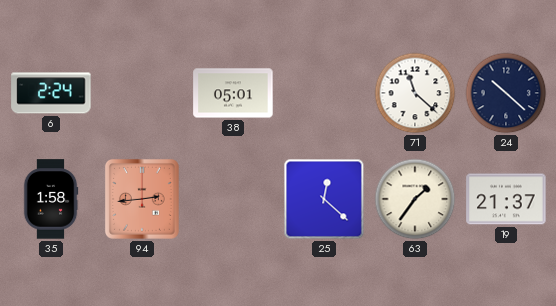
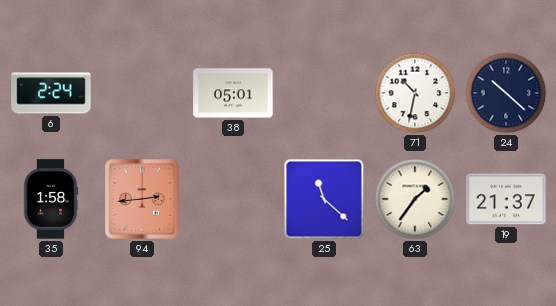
71: 11:22 -> 10:32
25: 12:22 -> 11:22
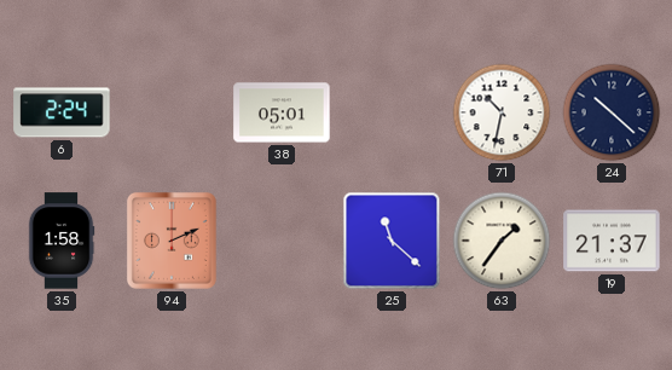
94: 2:44 -> 2:11
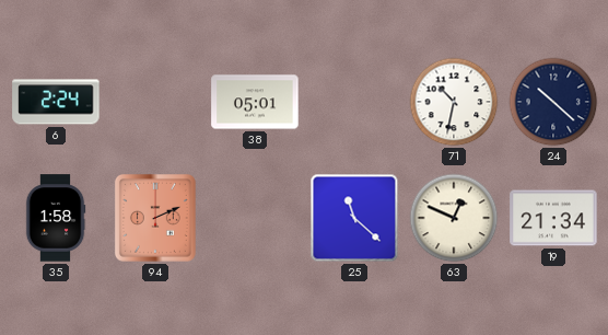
63: 1:36 -> 12:49
19: 21:37 -> 21:34
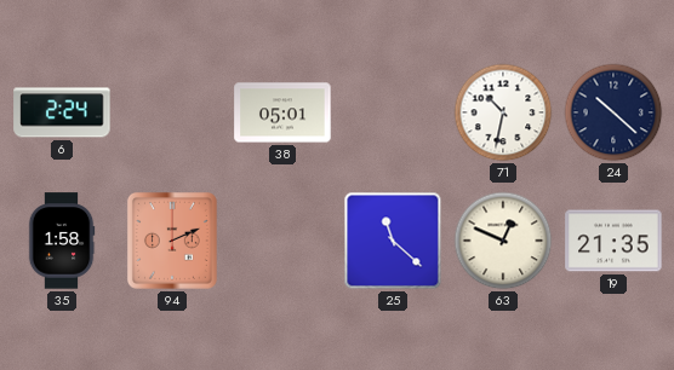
19: 21:34 -> 21:35
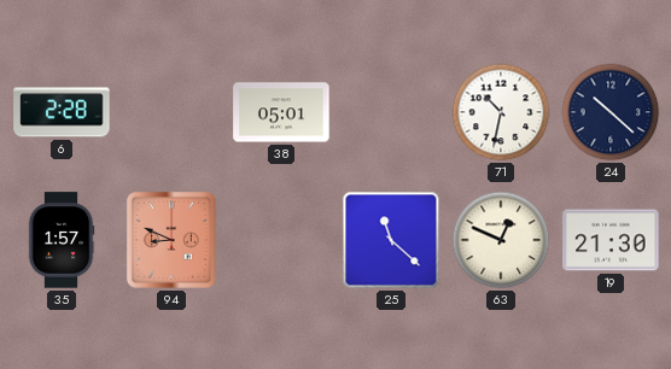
6: 2:24 -> 2:28
35: 1:58 -> 1:57
94: 2:11 -> 8:49
19: 21:35 -> 21:30
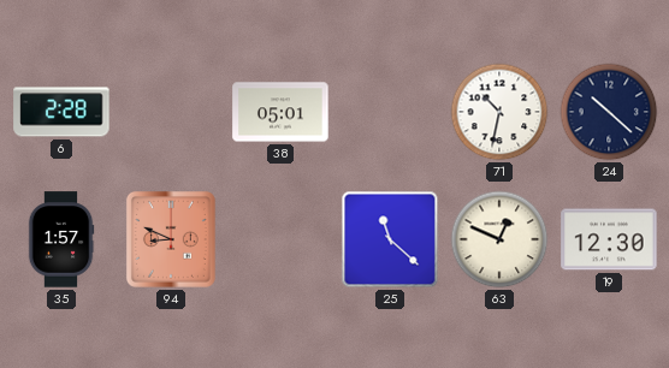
19: 21:30 -> 12:30
